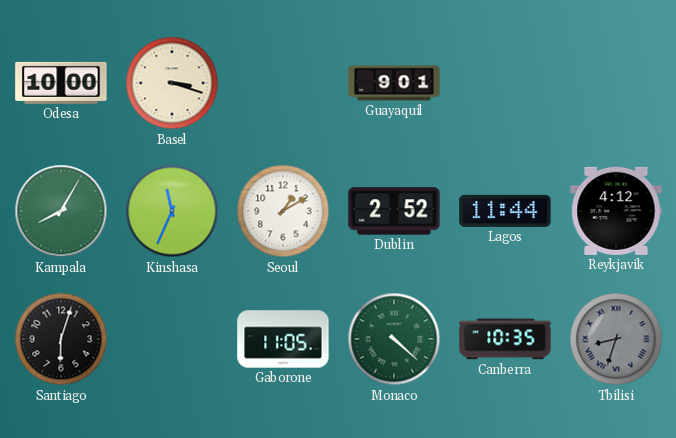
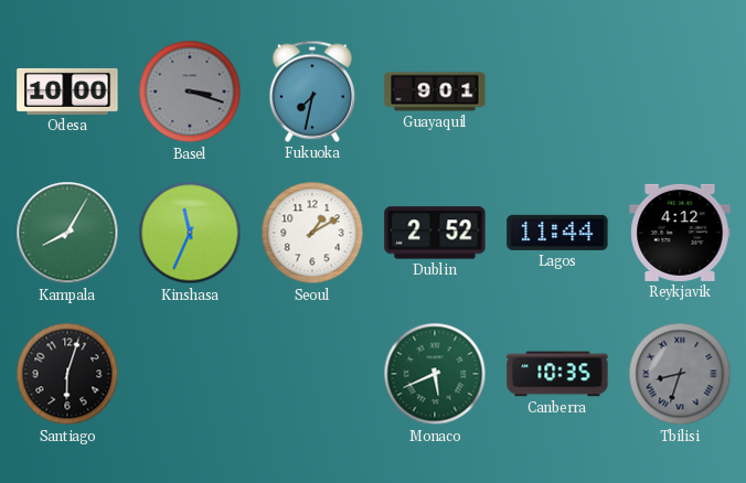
Basel dial: cream -> grey
Fukuoka: none -> 7:32
Gaborone: 11:05 -> none
Monaco: 4:22 -> 5:41
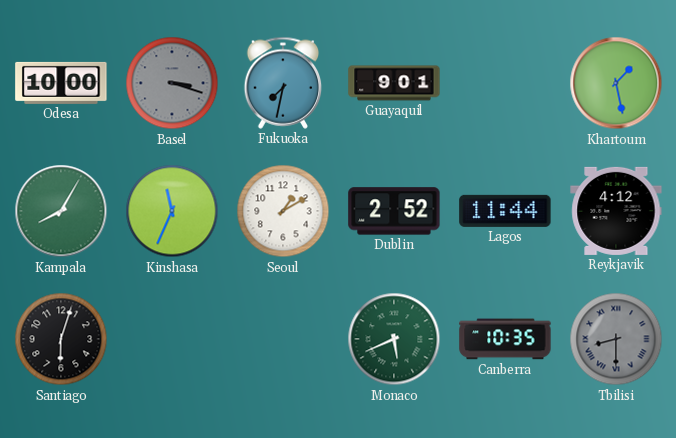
Khartoum: none -> 1:28
Tbilisi: 8:33 -> 8:30
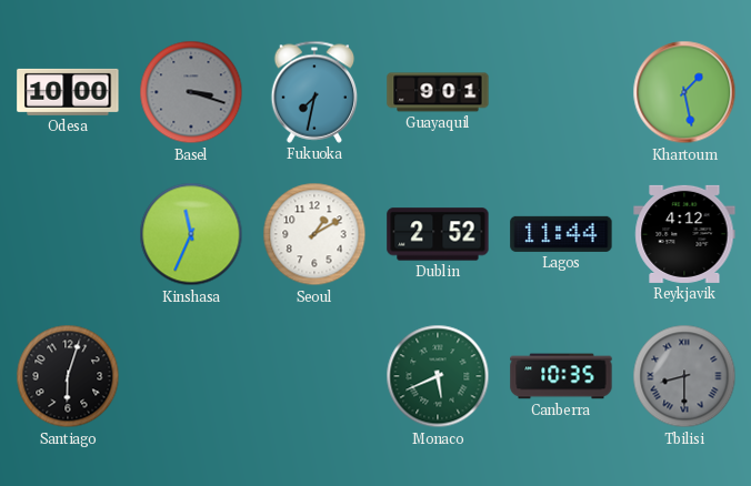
Kampala: 8:05 -> none
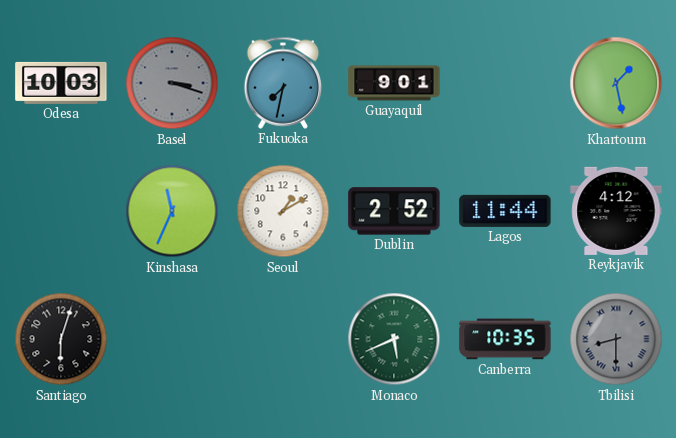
Odesa: 10:00 -> 10:03
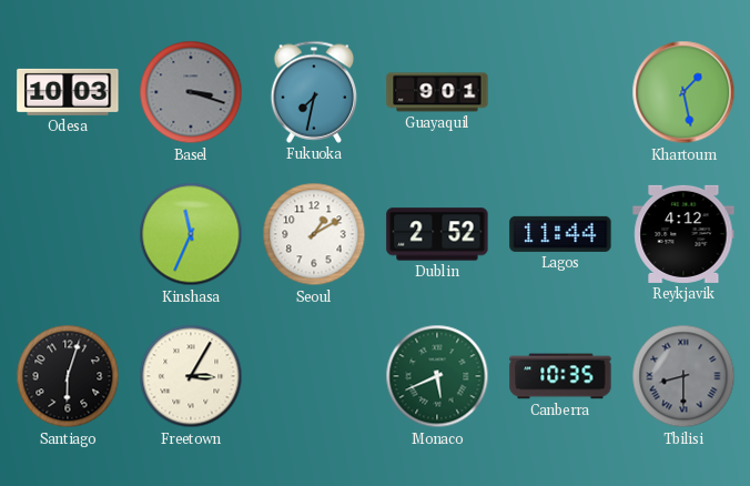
Freetown: none -> 3:05
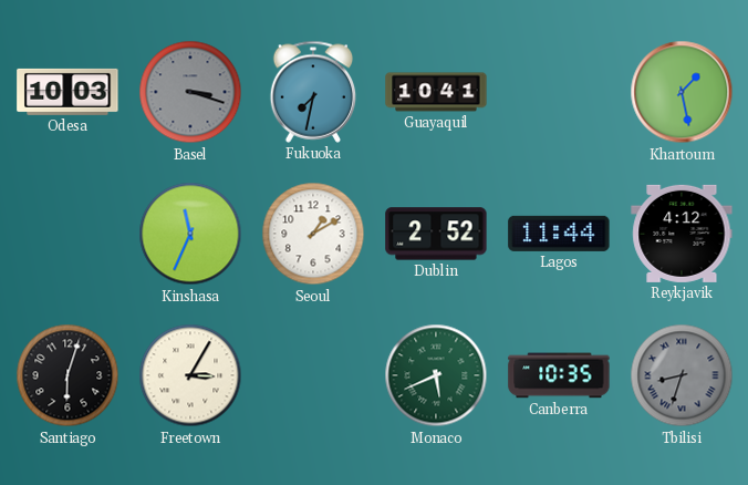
Guayaquil: 9:01 -> 10:41
Tbilisi: 8:30 -> 8:33
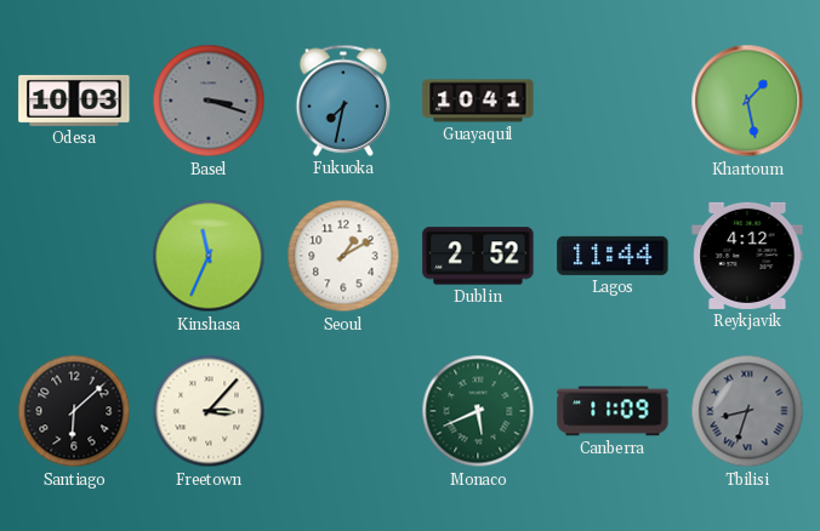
Santiago: 6:03 -> 6:08
Freetown: 3:05 -> 3:07
Canberra: 10:35 -> 11:09
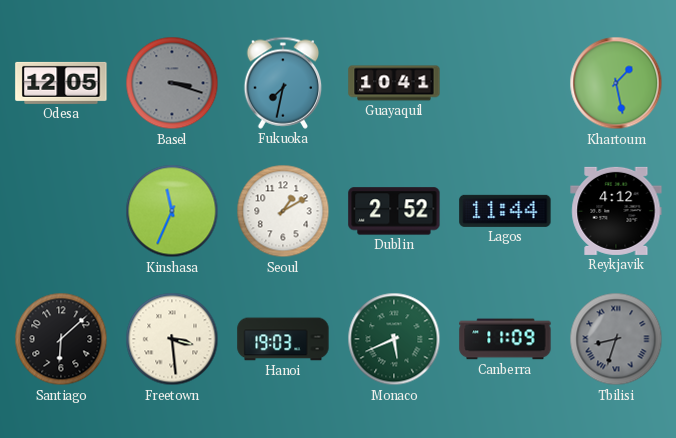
Odesa: 10:03 -> 12:05
Freetown: 3:07 -> 3:29
Hanoi: none -> 19:03
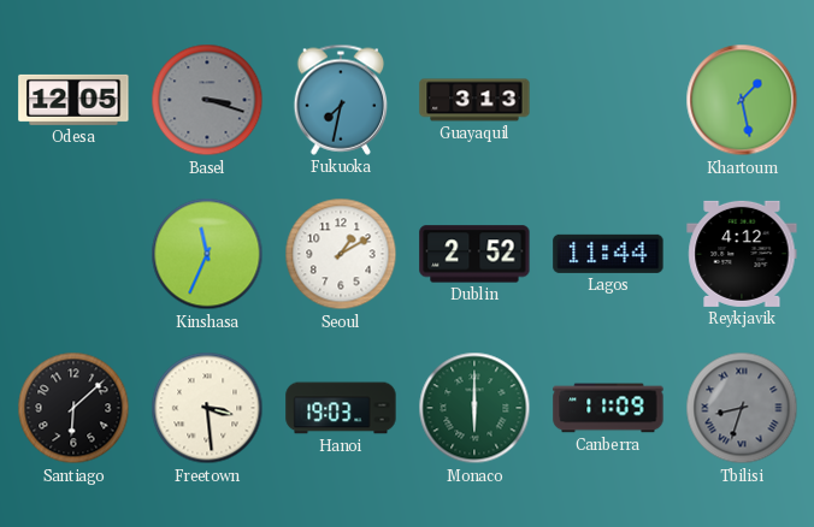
Guayaquil: 10:41 -> 3:13
Monaco: 5:41 -> 6:00
